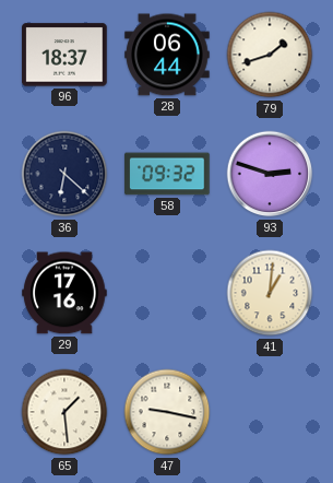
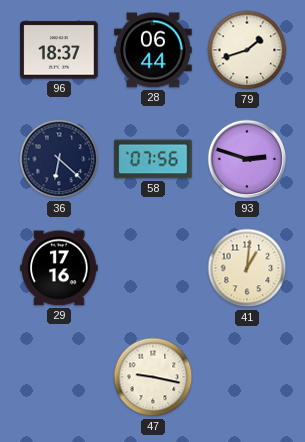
58: 09:32 -> 07:56
65: 1:29 -> none
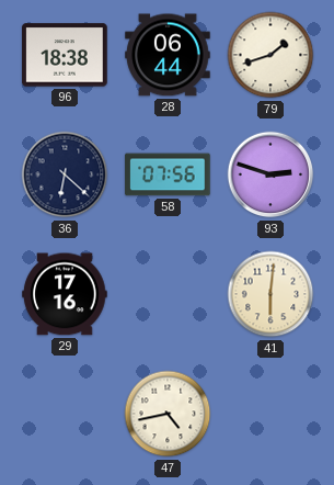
96: 18:37 -> 18:38
41: 1:01 -> 6:01
47: 9:17 -> 4:43
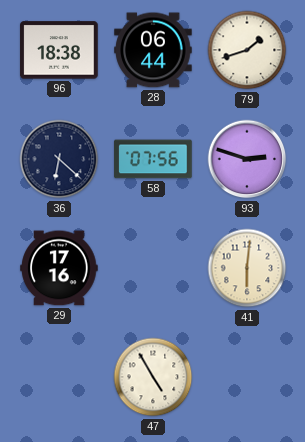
47: 4:43 -> 4:55
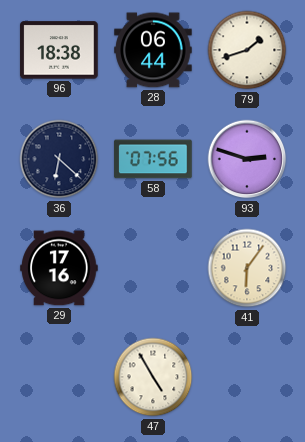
41: 6:01 -> 6:06
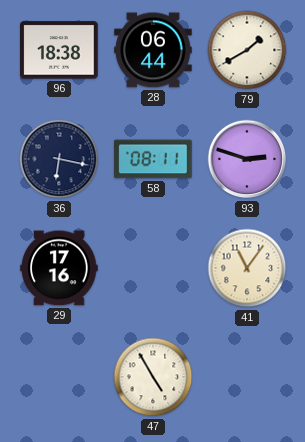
79: 1:42 -> 1:40
36: 6:22 -> 6:17
58: 07:56 -> 08:11
41: 6:06 -> 11:06
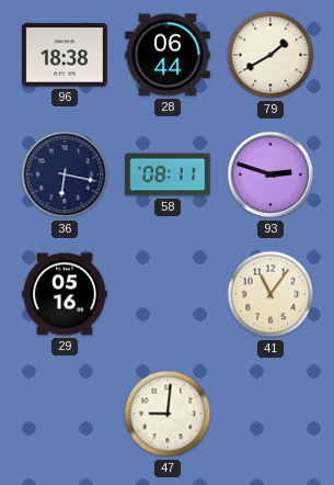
29: 17:16 -> 05:16
47: 4:55 -> 9:01
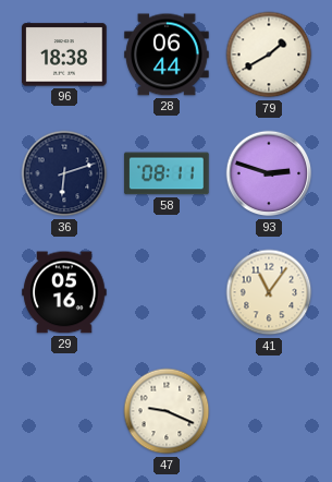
36: 6:17 -> 6:12
47: 9:01 -> 9:19
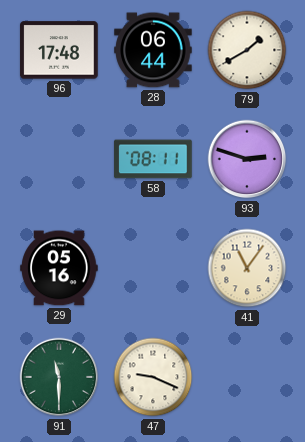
96: 18:38 -> 17:48
36: 6:12 -> none
91: none -> 11:30
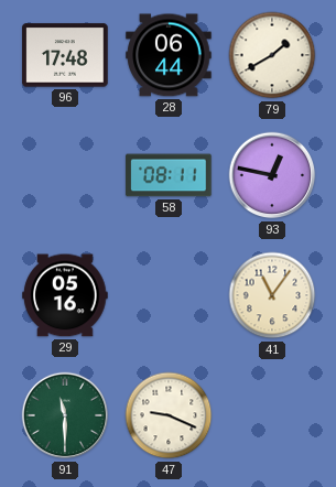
93: 2:48 -> 12:47
